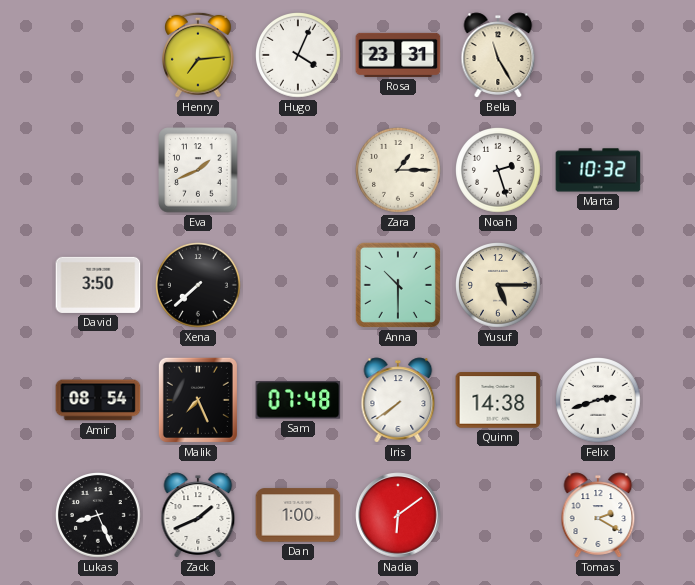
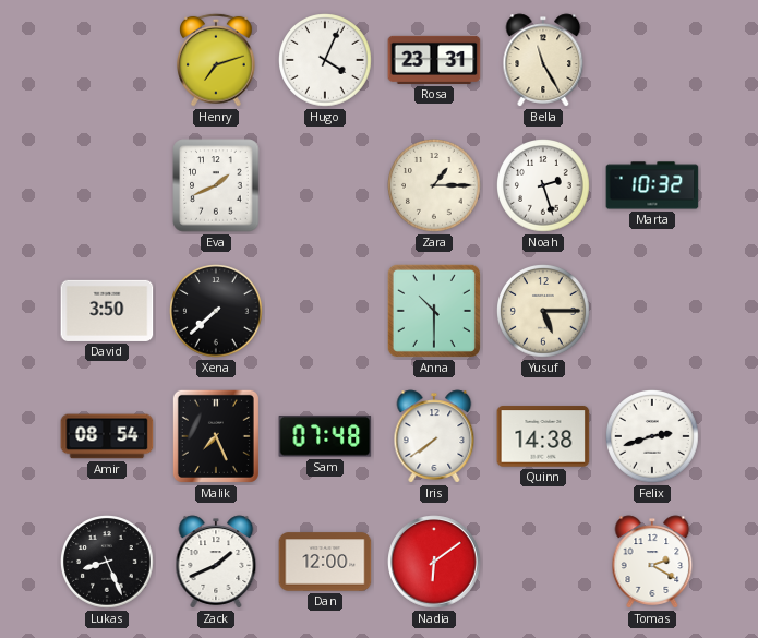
Henry: 7:14 -> 7:12
Dan: 1:00 -> 12:00
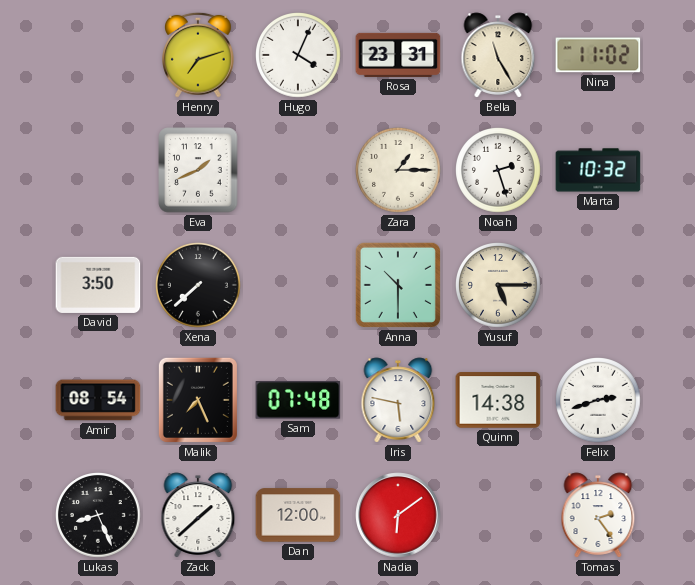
Nina: none -> 11:02
Iris: 7:39 -> 5:47
Zack: 1:41 -> 1:38
Tomas: 2:20 -> 2:24
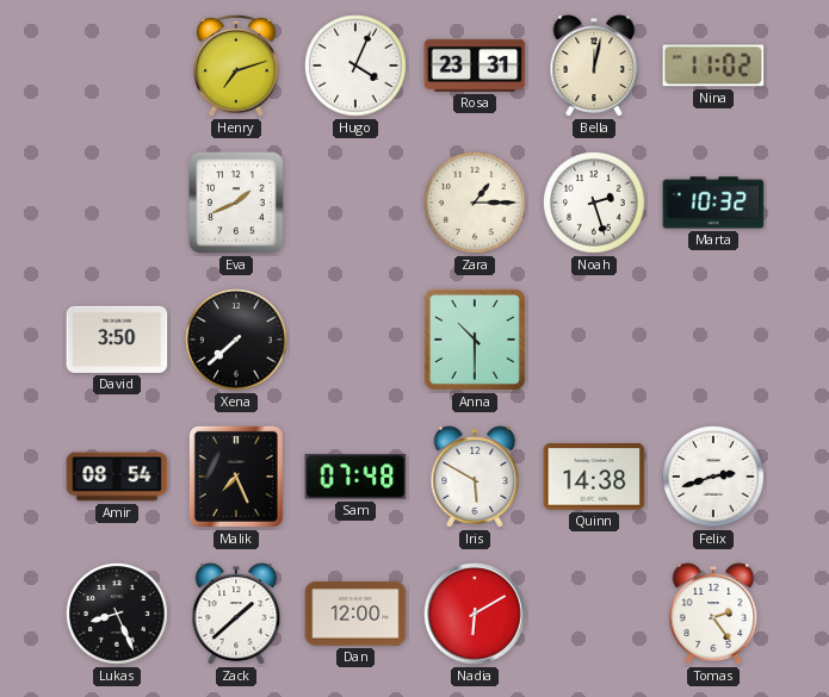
Bella: 11:25 -> 12:02
Yusuf: 5:15 -> none
Iris: 5:47 -> 5:50
Nadia: 6:09 -> 6:10
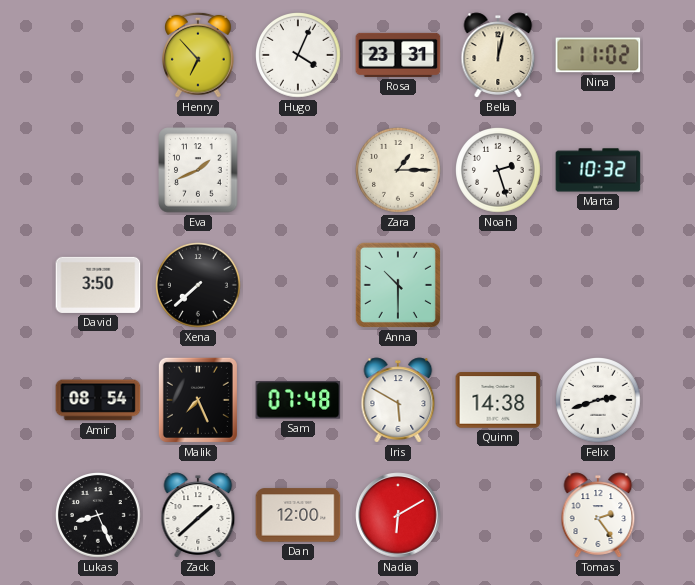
Henry: 7:12 -> 6:53
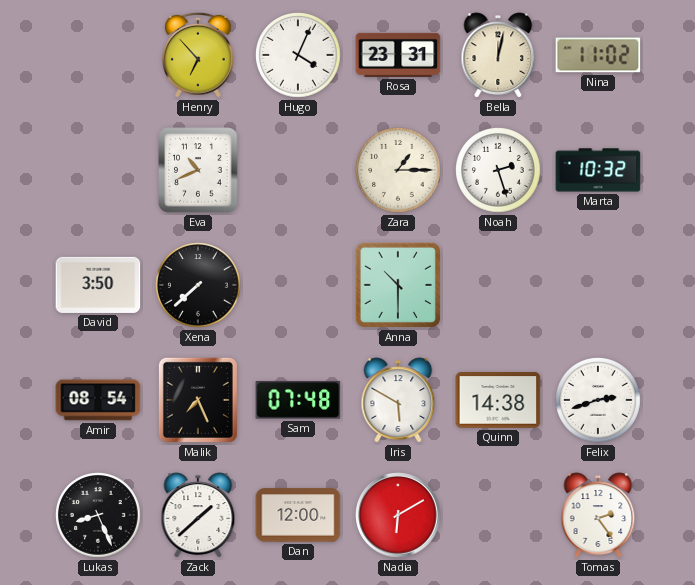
Eva: 1:41 -> 10:41
